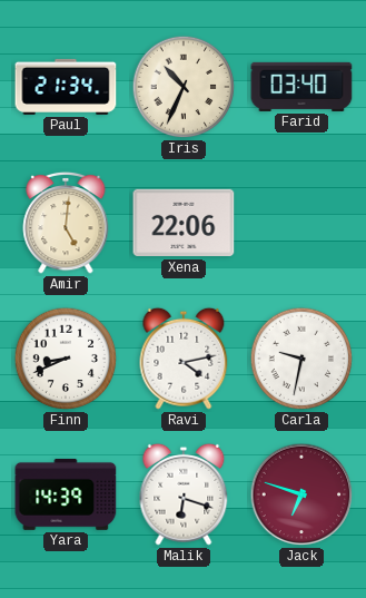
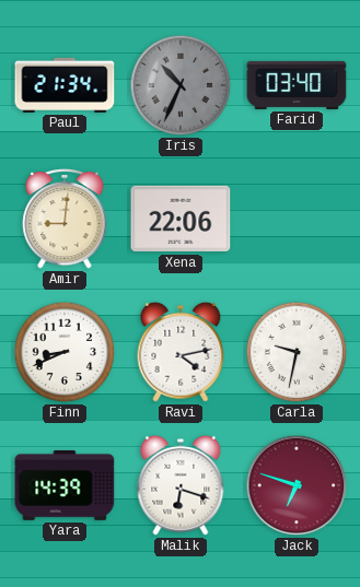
Iris dial: cream -> grey
Amir: 5:01 -> 9:01
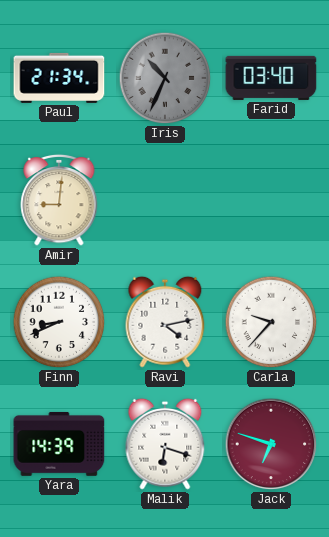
Xena: 22:06 -> none
Carla: 9:32 -> 9:37
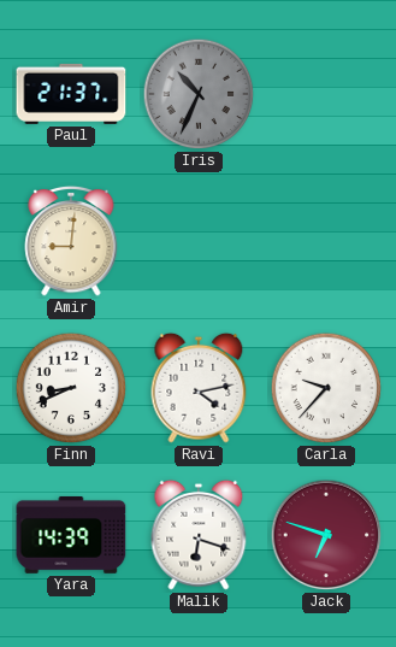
Paul: 21:34 -> 21:37
Farid: 03:40 -> none
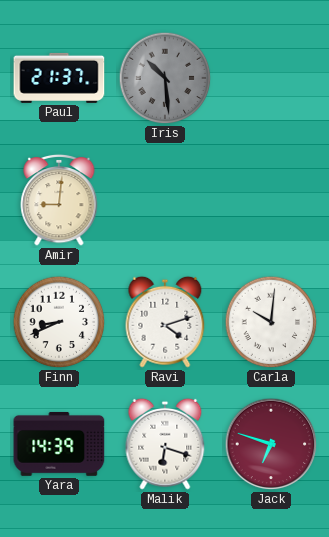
Iris: 10:34 -> 10:29
Ravi: 4:13 -> 4:12
Carla: 9:37 -> 10:01
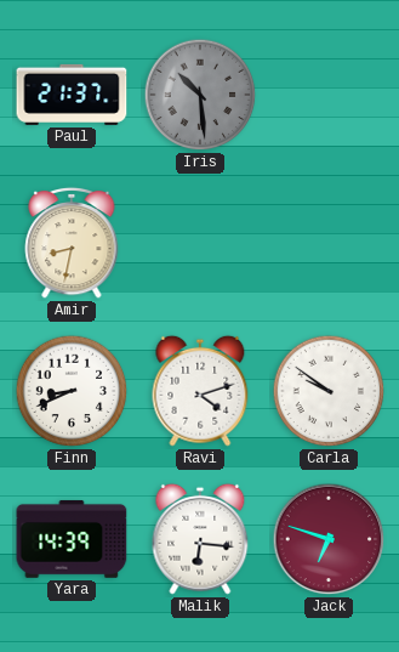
Amir: 9:01 -> 8:32
Carla: 10:01 -> 9:51
Malik: 6:18 -> 6:16
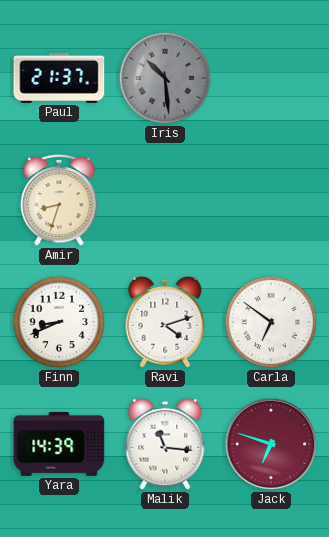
Amir: 8:32 -> 8:33
Carla: 9:51 -> 6:51
Malik: 6:16 -> 11:16
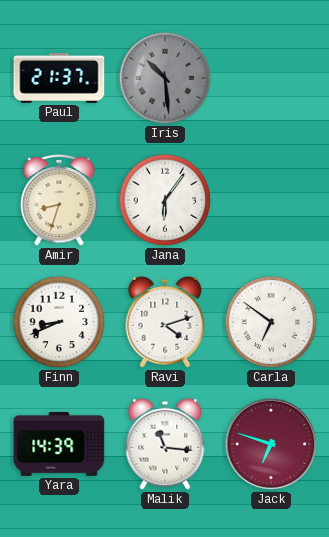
Jana: none -> 6:06
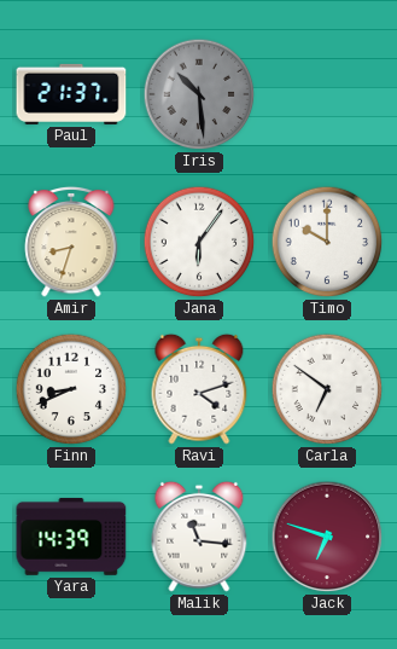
Timo: none -> 10:00
